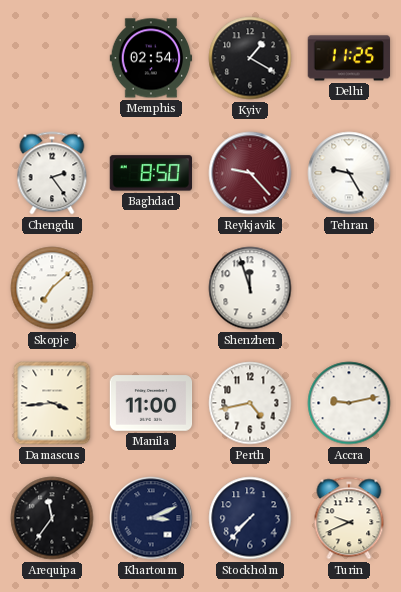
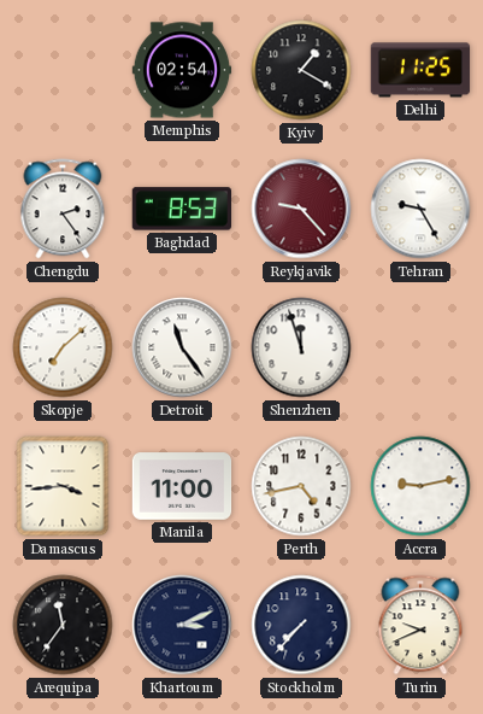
Baghdad: 8:50 -> 8:53
Detroit: none -> 11:24
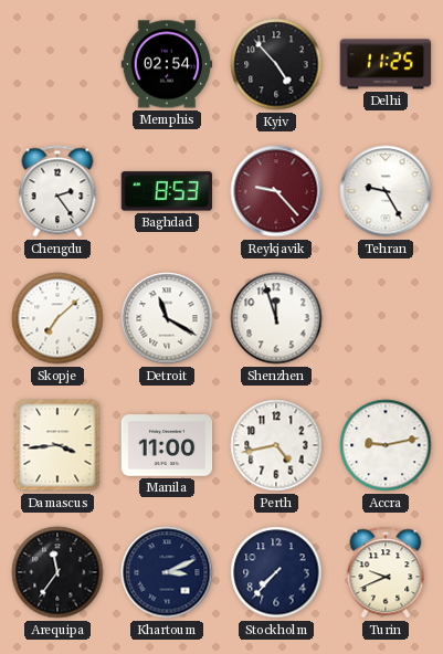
Kyiv: 1:20 -> 4:53
Detroit: 11:24 -> 11:20
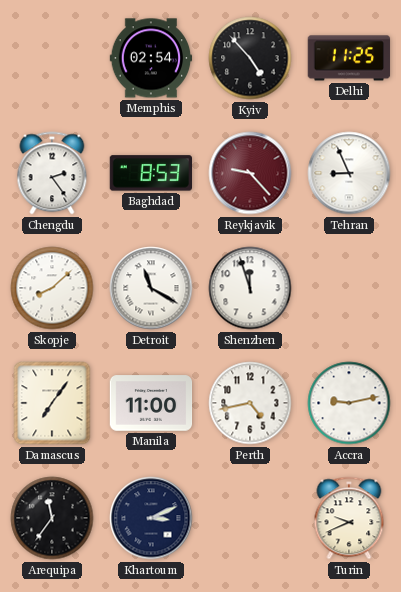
Tehran: 9:25 -> 8:56
Skopje: 7:08 -> 8:08
Damascus: 3:44 -> 7:06
Stockholm: 7:37 -> none
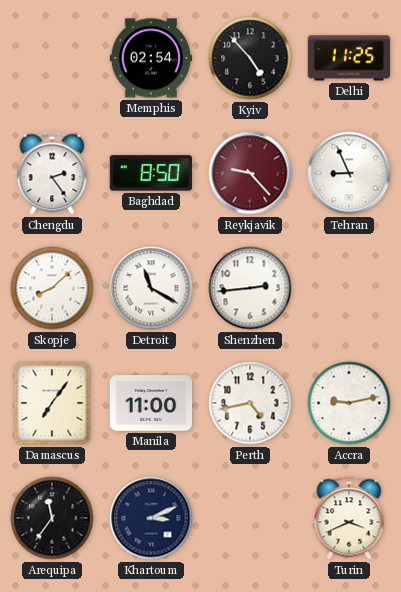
Baghdad: 8:53 -> 8:50
Shenzhen: 11:57 -> 2:44
Turin: 9:41 -> 3:41
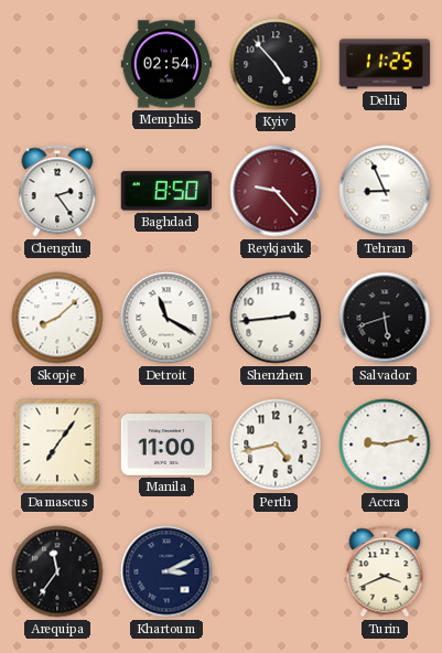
Salvador: none -> 5:42
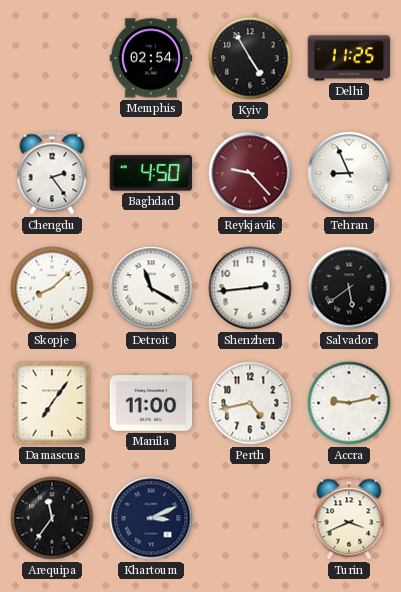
Kyiv: 4:53 -> 4:55
Baghdad: 8:50 -> 4:50
Salvador: 5:42 -> 5:39
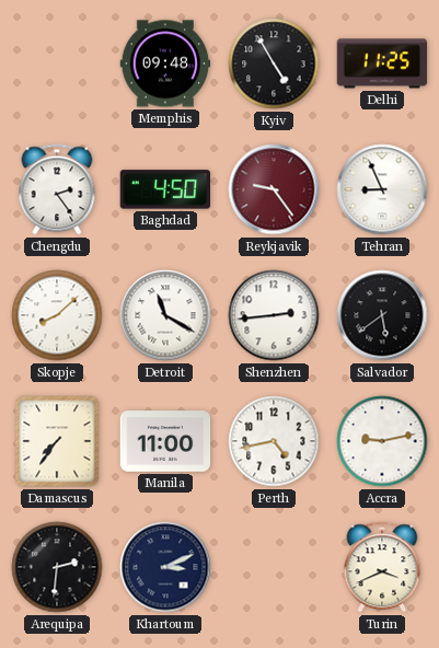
Memphis: 02:54 -> 09:48
Reykjavik: 9:23 -> 9:24
Damascus: 7:06 -> 7:36
Arequipa: 11:36 -> 2:31
